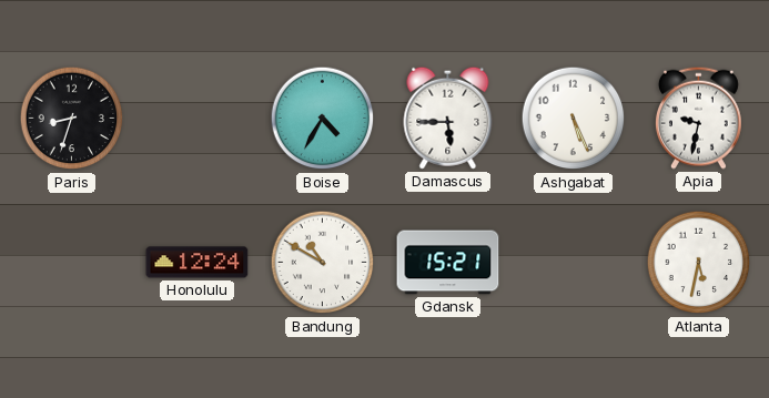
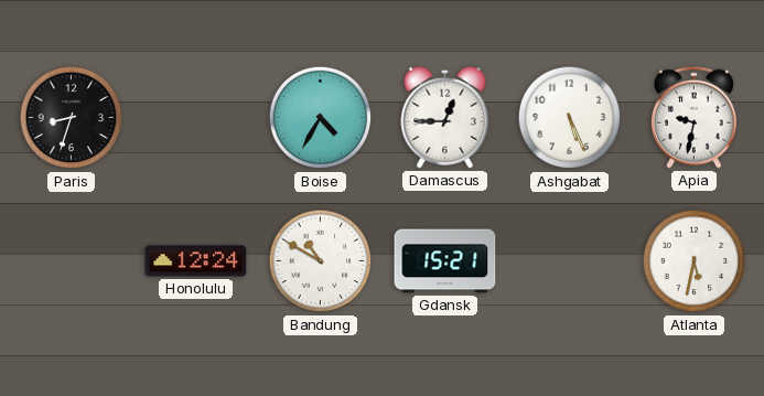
Damascus: 5:45 -> 12:45
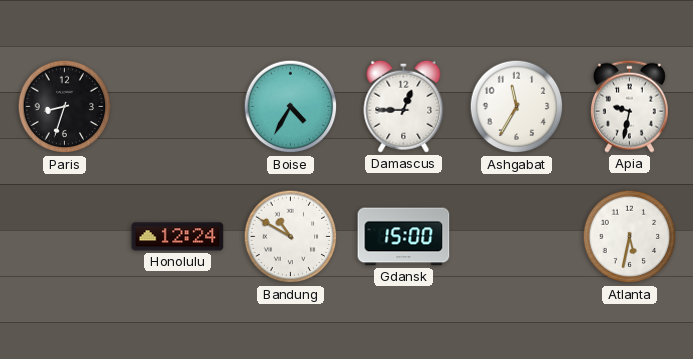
Ashgabat: 5:26 -> 11:35
Gdansk: 15:21 -> 15:00
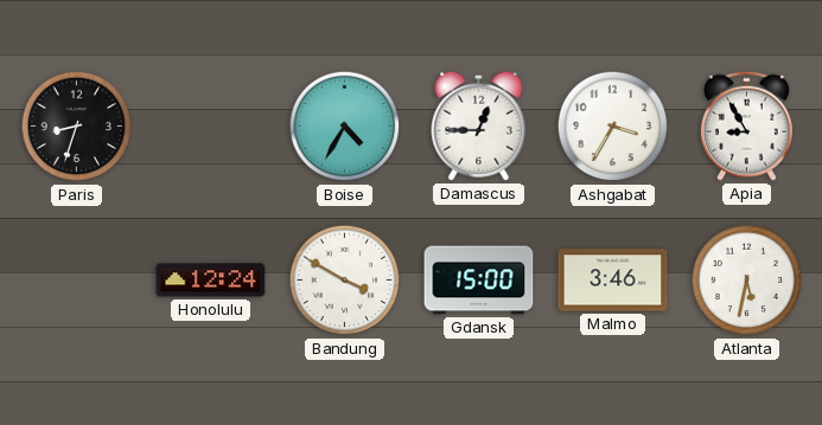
Ashgabat: 11:35 -> 3:35
Apia: 9:32 -> 8:55
Bandung: 10:50 -> 3:50
Malmo: none -> 3:46
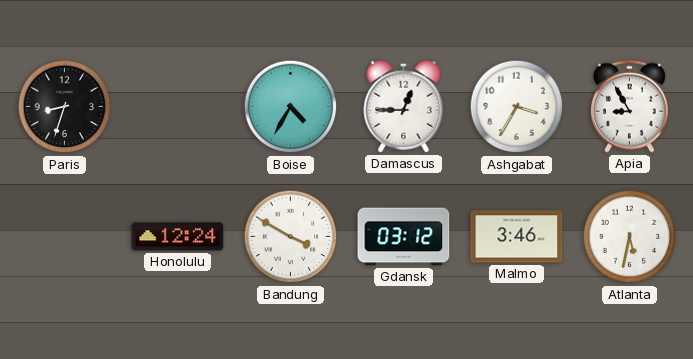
Gdansk: 15:00 -> 03:12
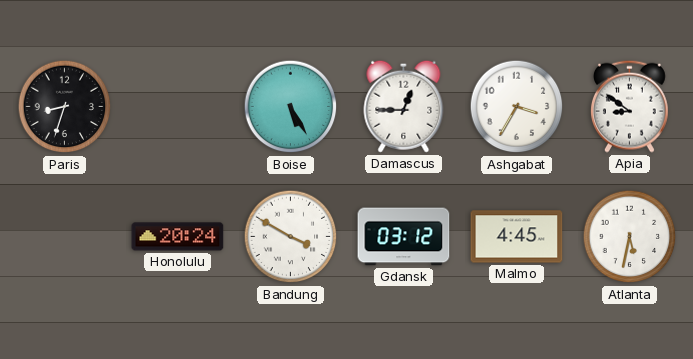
Boise: 4:35 -> 5:25
Apia: 8:55 -> 8:51
Honolulu: 12:24 -> 20:24
Malmo: 3:46 -> 4:45
